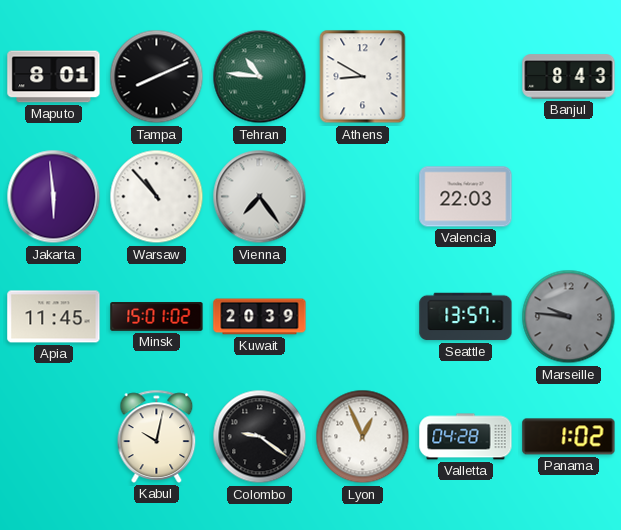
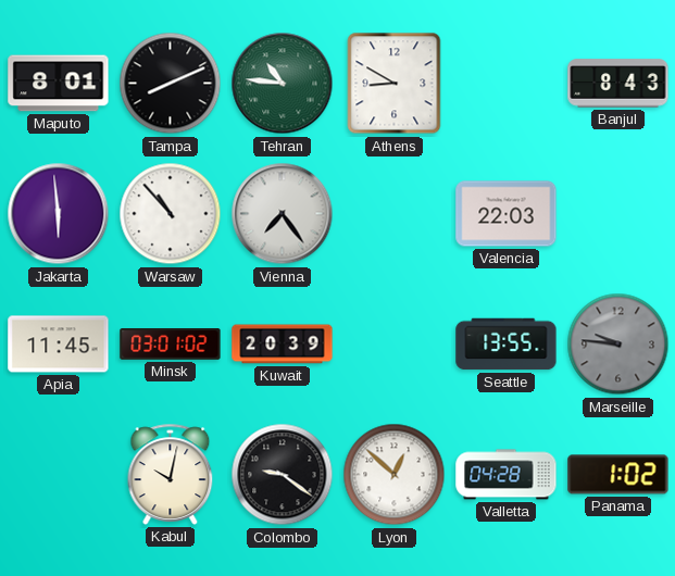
Minsk: 15:01 -> 03:01
Seattle: 13:57 -> 13:55
Lyon: 12:56 -> 12:52
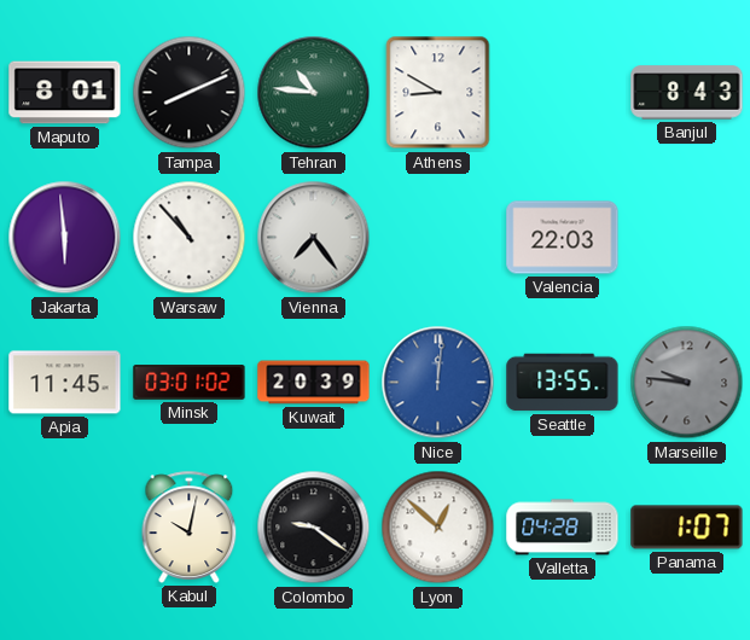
Nice: none -> 12:01
Panama: 1:02 -> 1:07
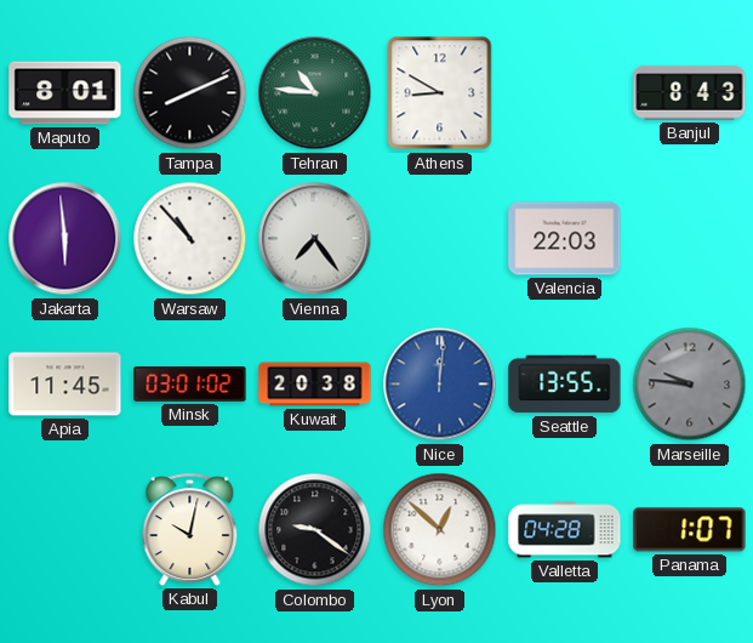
Kuwait: 20:39 -> 20:38
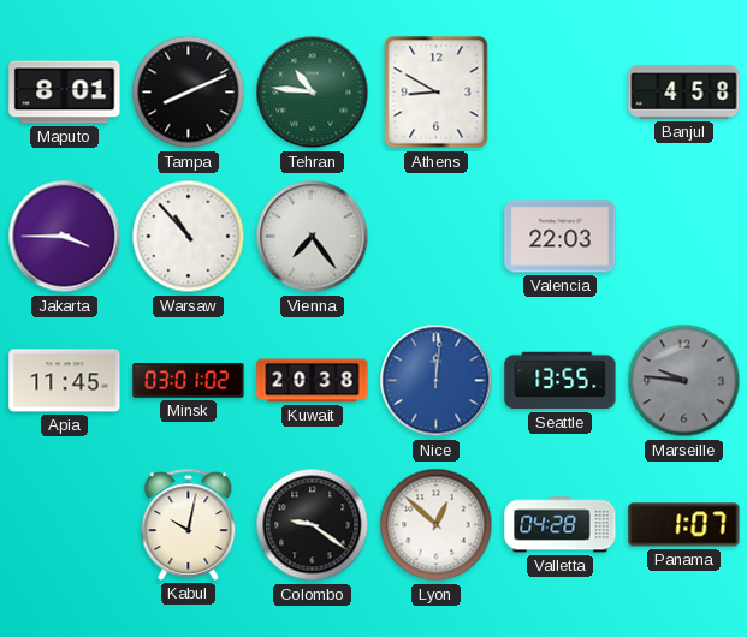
Banjul: 8:43 -> 4:58
Jakarta: 5:59 -> 3:45
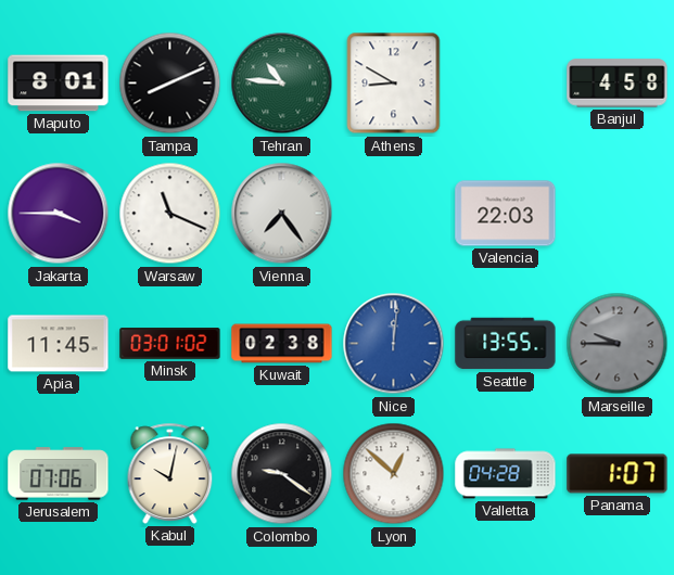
Warsaw: 10:53 -> 11:19
Kuwait: 20:38 -> 02:38
Marseille: 9:46 -> 9:45
Jerusalem: none -> 07:06
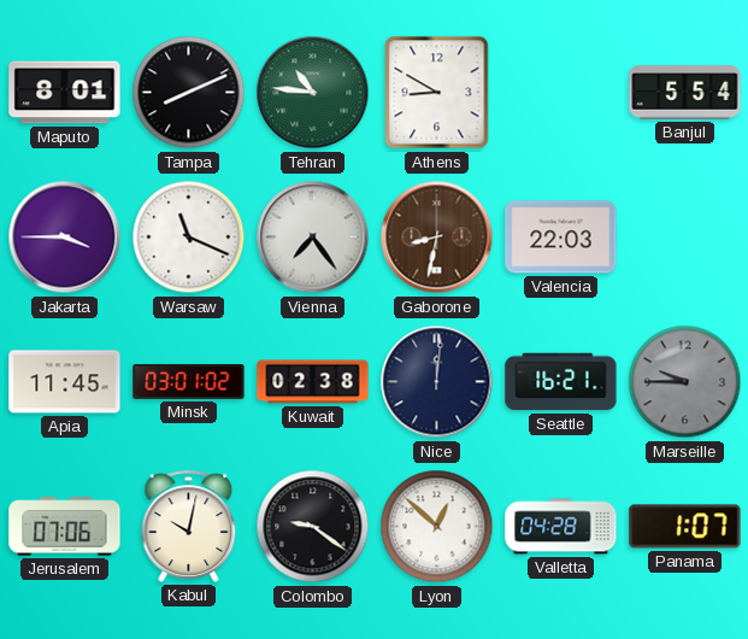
Banjul: 4:58 -> 5:54
Gaborone: none -> 8:32
Nice dial: blue -> navy
Seattle: 13:55 -> 16:21
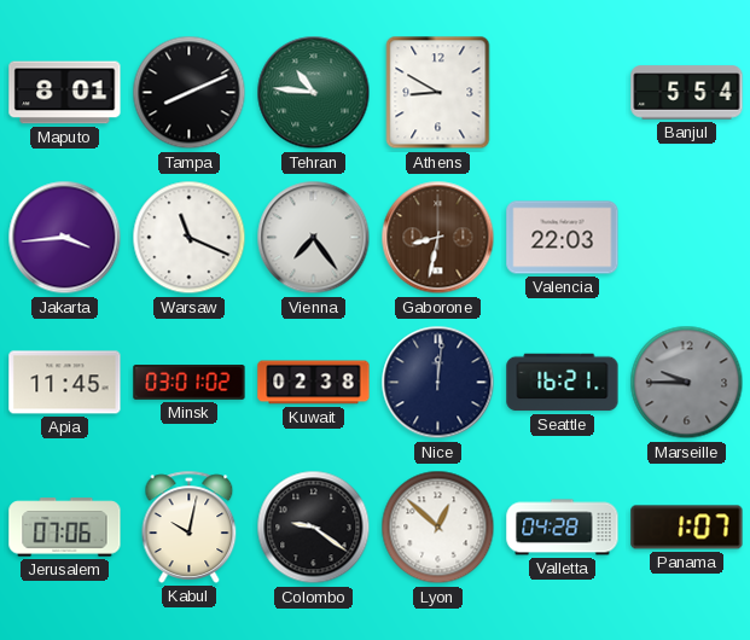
Jakarta: 3:45 -> 3:44
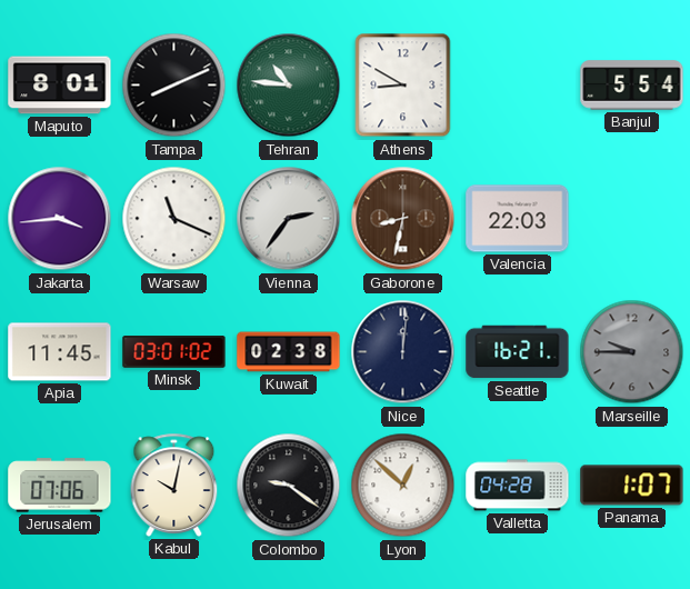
Vienna: 7:24 -> 2:36
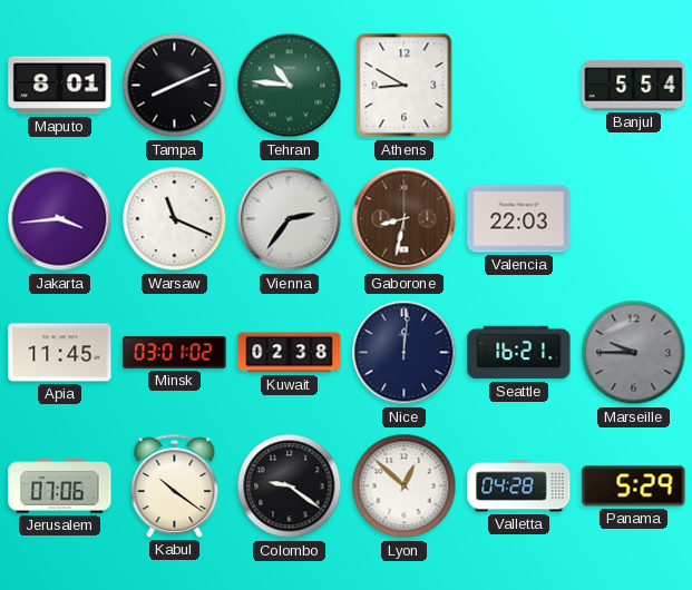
Kabul: 10:02 -> 10:21
Panama: 1:07 -> 5:29
